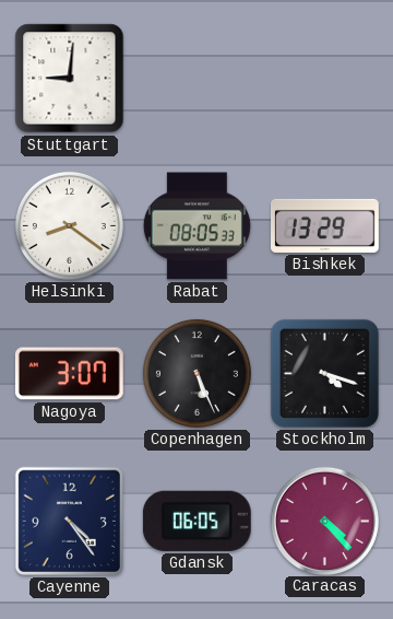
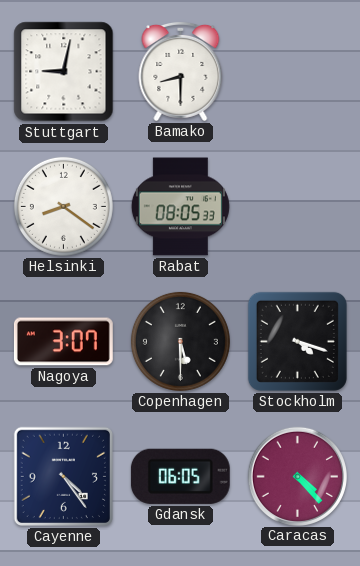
Stuttgart: 9:01 -> 9:02
Bamako: none -> 8:30
Bishkek: 13:29 -> none
Copenhagen: 5:26 -> 5:30
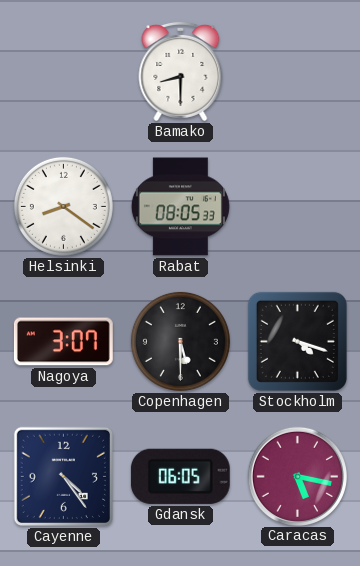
Stuttgart: 9:02 -> none
Caracas: 4:23 -> 5:17
